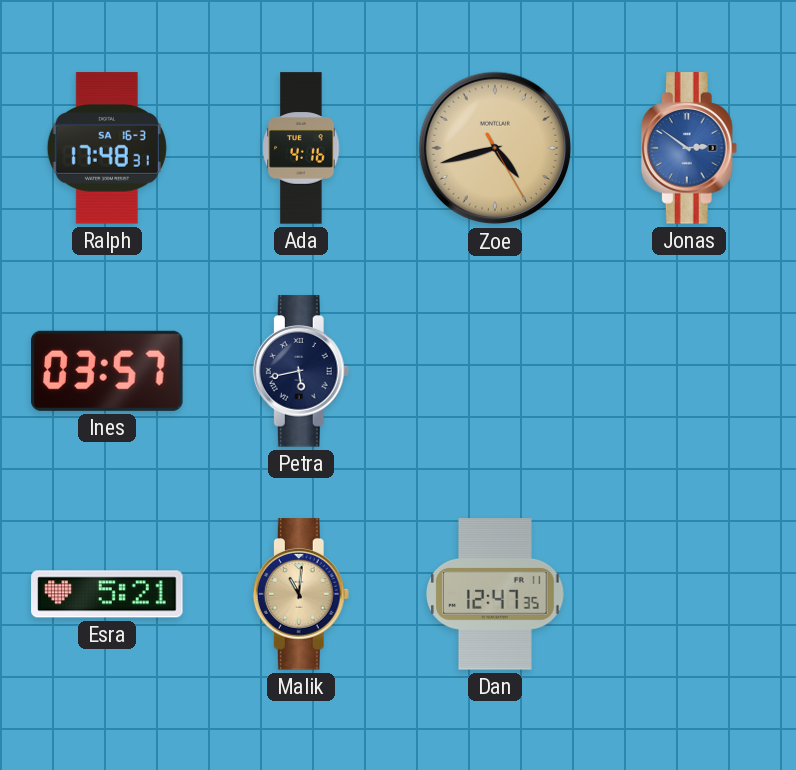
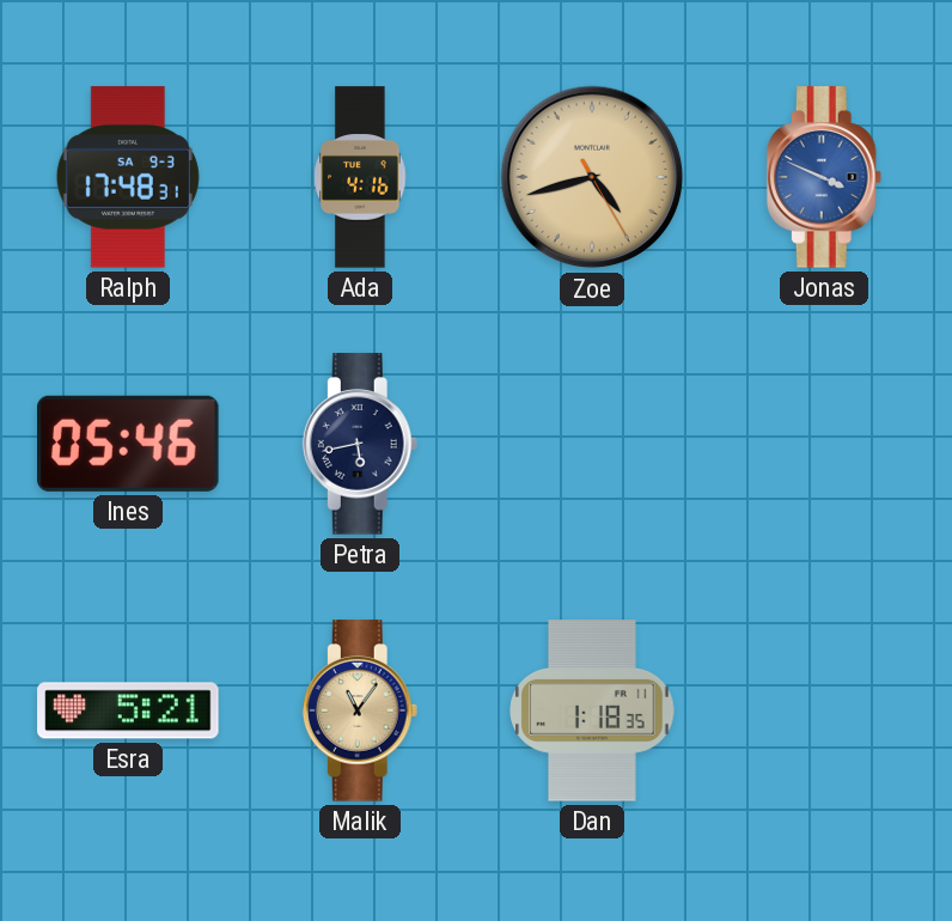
Ralph date: SA 16-3 -> SA 9-3
Jonas: 2:51 -> 3:49
Ines: 03:57 -> 05:46
Malik: 11:01 -> 11:06
Dan: 12:47 -> 1:18
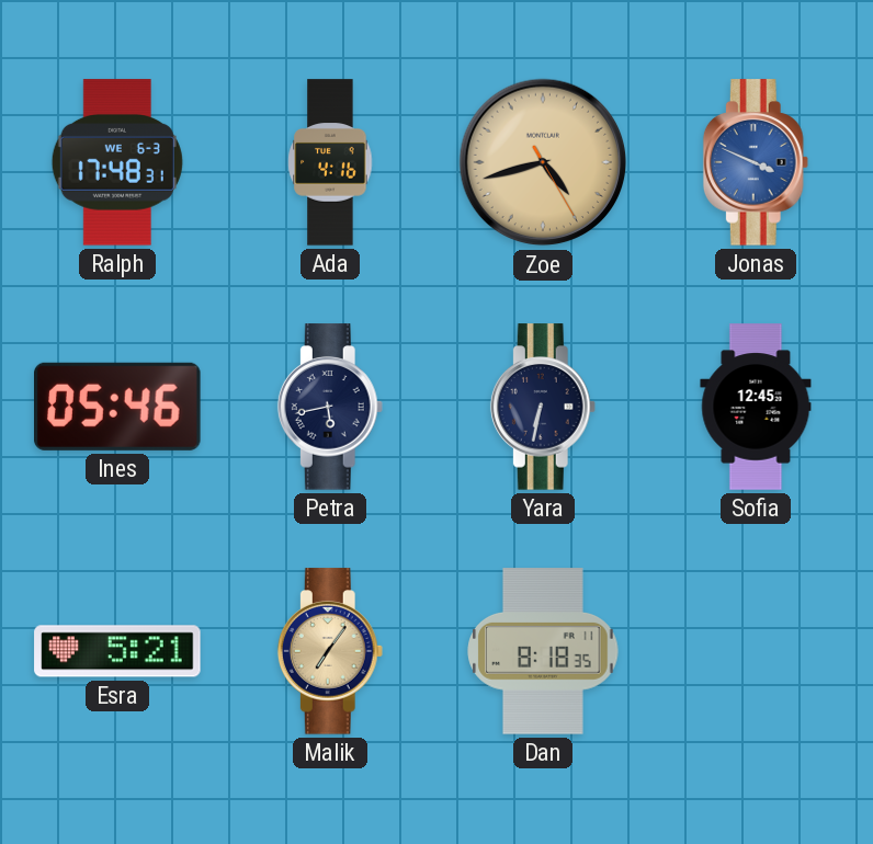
Ralph date: SA 9-3 -> WE 6-3
Yara: none -> 6:32
Sofia: none -> 12:45
Malik: 11:06 -> 7:06
Dan: 1:18 -> 8:18
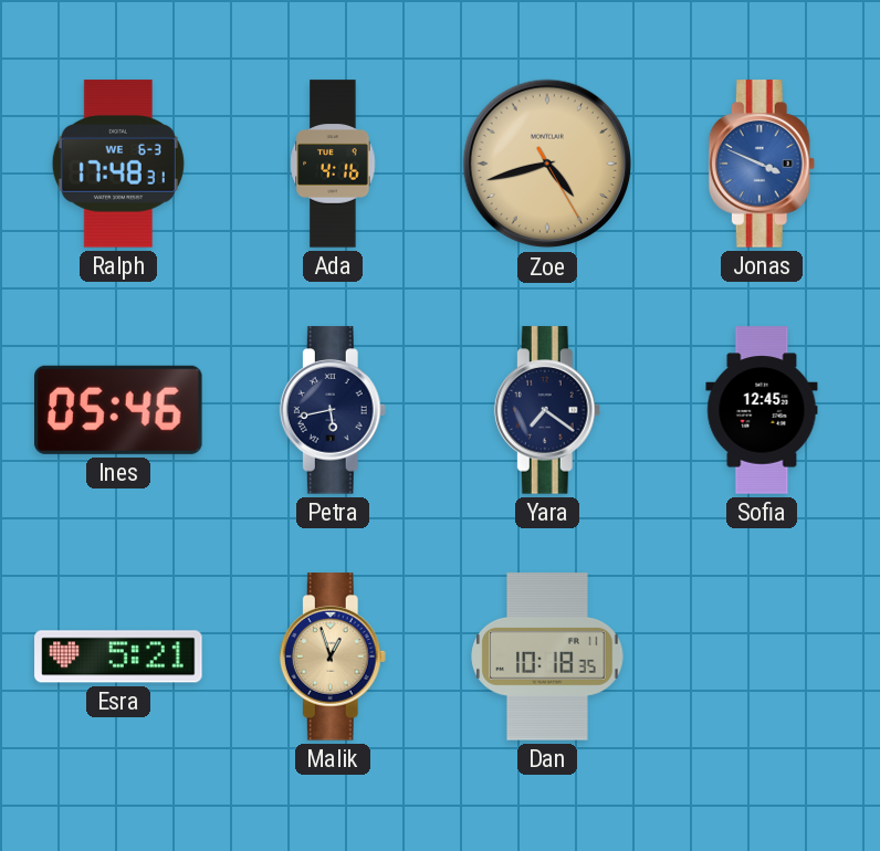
Yara: 6:32 -> 7:21
Malik: 7:06 -> 12:57
Dan: 8:18 -> 10:18
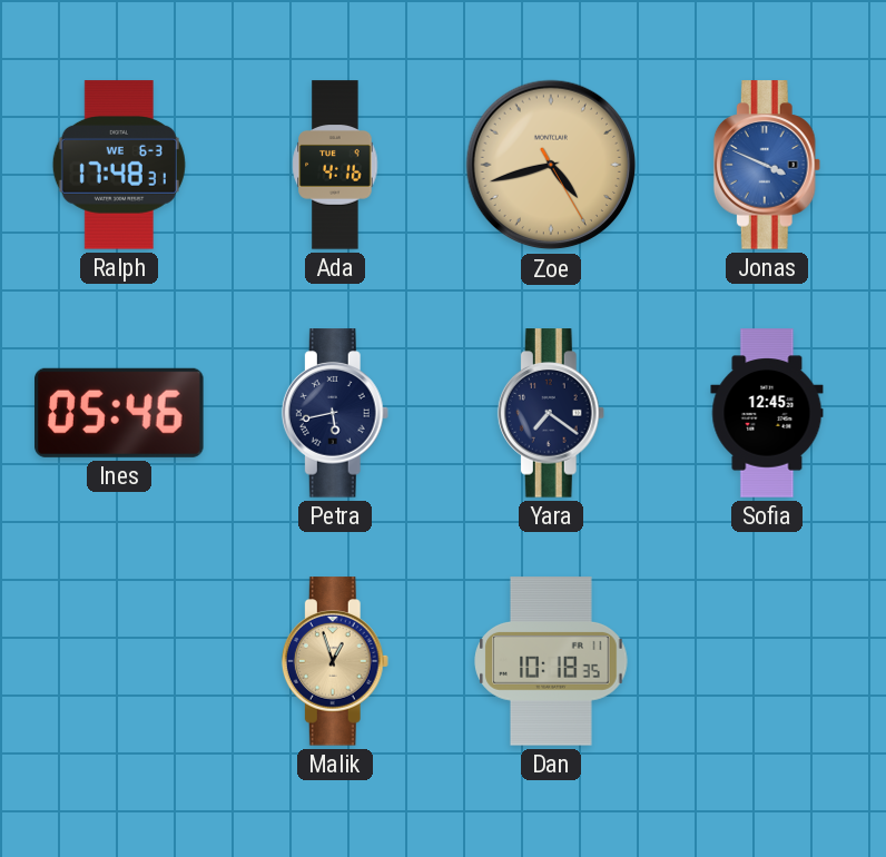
Esra: 5:21 -> none
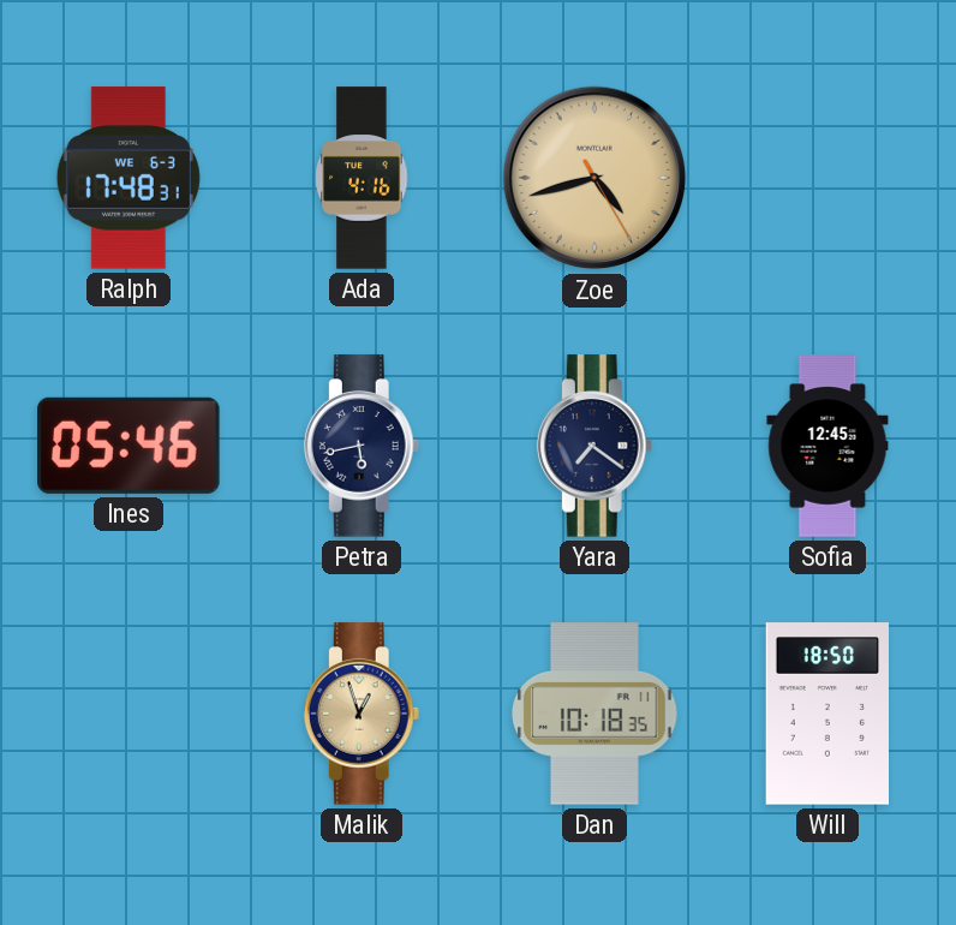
Jonas: 3:49 -> none
Will: none -> 18:50
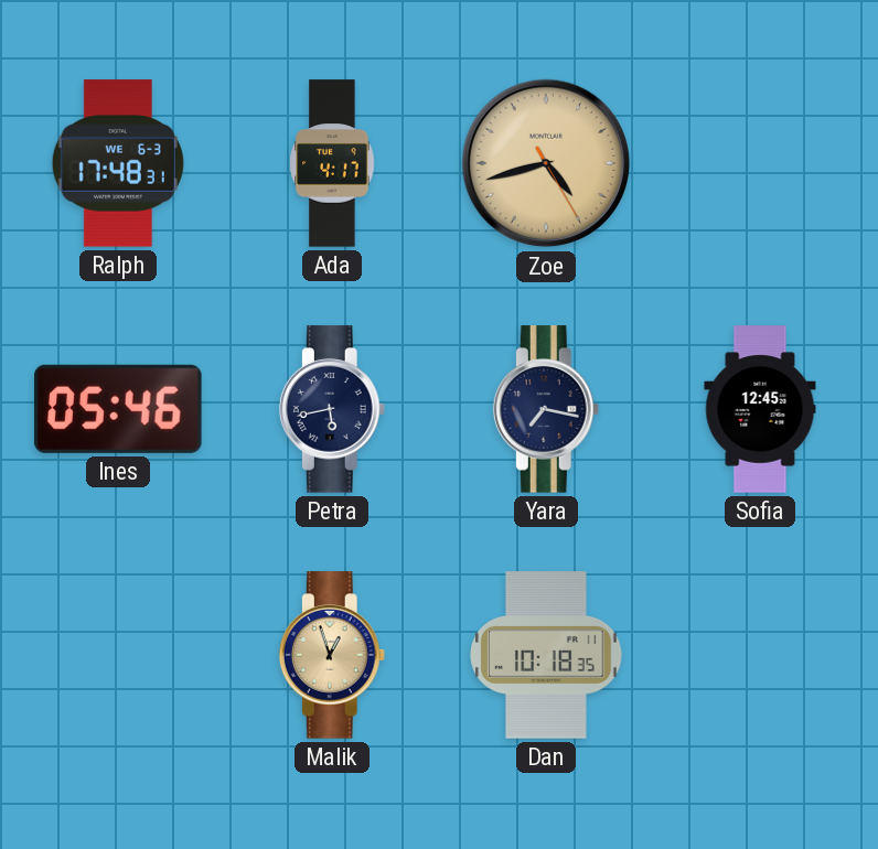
Ada: 4:16 -> 4:17
Yara: 7:21 -> 7:17
Will: 18:50 -> none
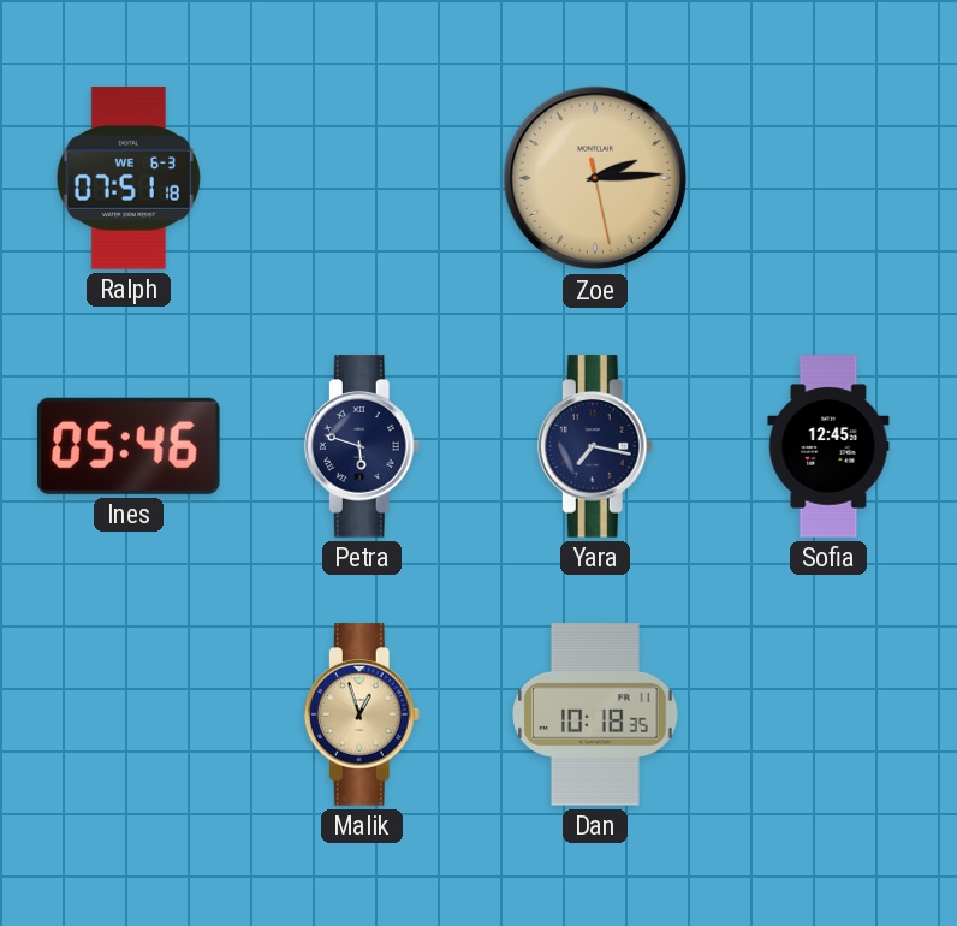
Ralph: 17:48 -> 07:51
Ada: 4:17 -> none
Zoe: 4:42 -> 2:14
Petra: 5:43 -> 5:48
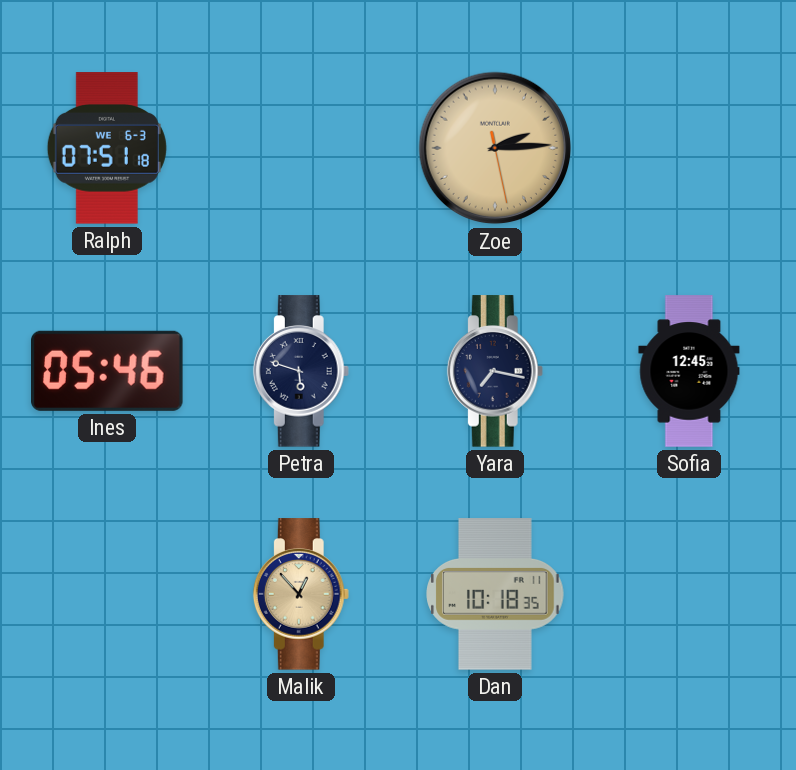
Malik: 12:57 -> 12:53
